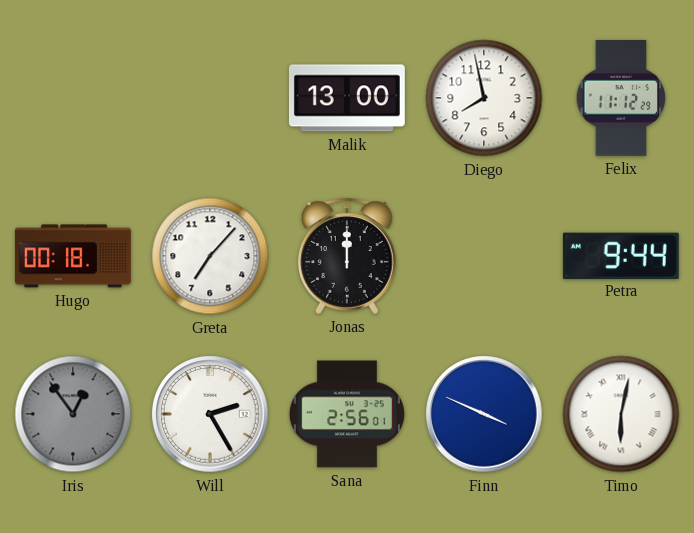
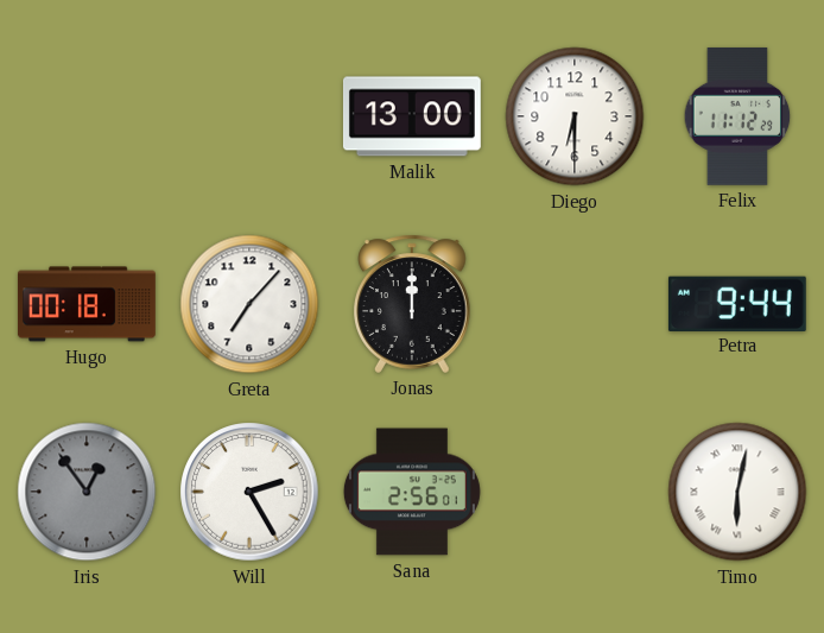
Diego: 7:58 -> 6:30
Finn: 3:49 -> none
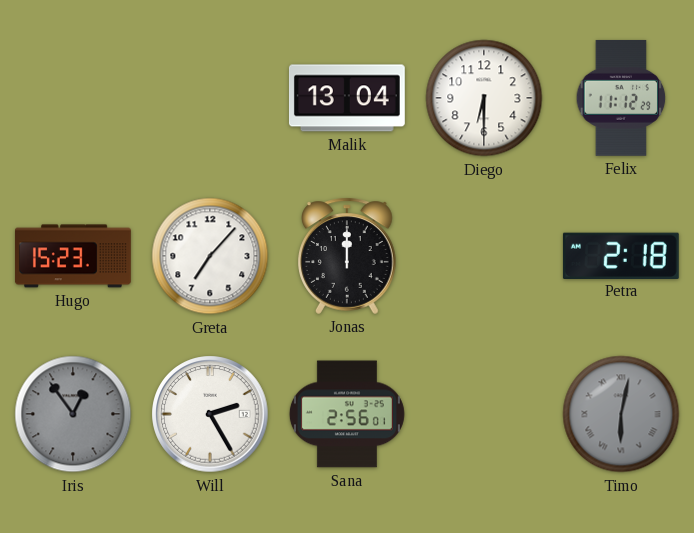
Malik: 13:00 -> 13:04
Hugo: 00:18 -> 15:23
Petra: 9:44 -> 2:18
Timo dial: white -> grey
